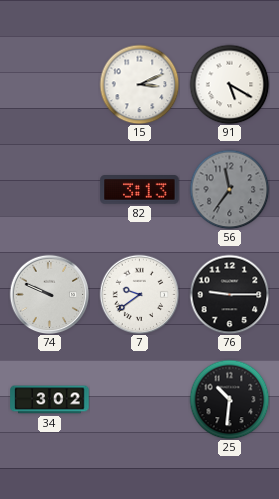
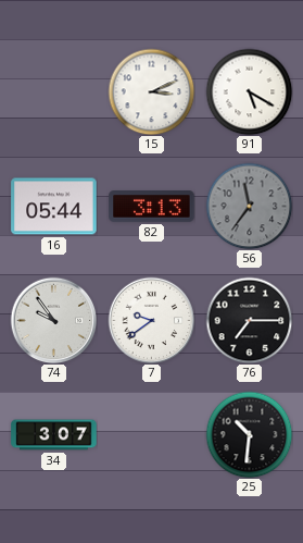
16: none -> 05:44
74: 9:49 -> 9:54
76: 9:15 -> 7:15
34: 3:02 -> 3:07
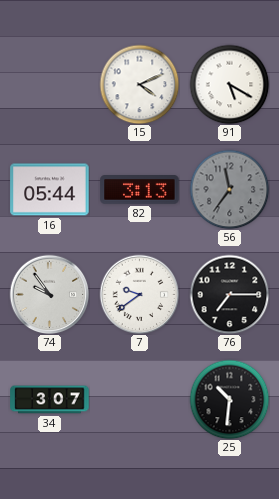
15: 3:11 -> 4:11
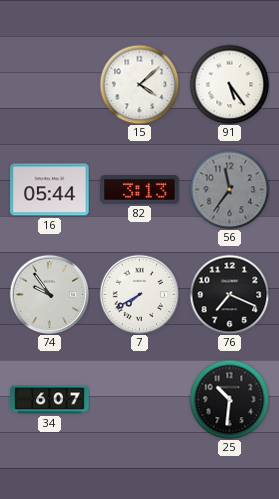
15: 4:11 -> 4:08
91: 5:20 -> 5:24
7: 9:39 -> 7:40
76: 7:15 -> 7:19
34: 3:07 -> 6:07
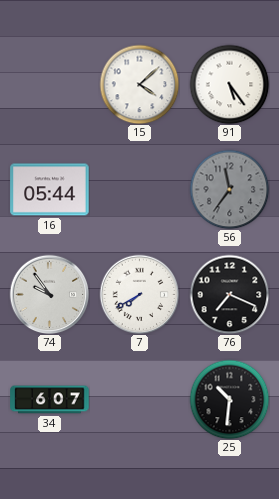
82: 3:13 -> none
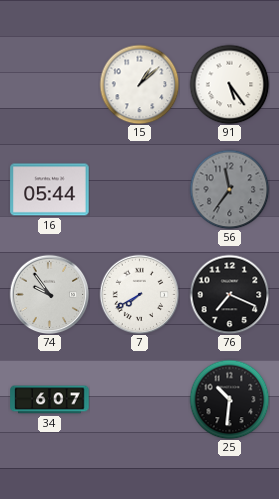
15: 4:08 -> 1:08
